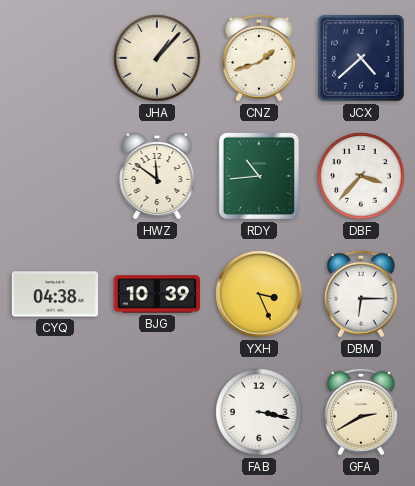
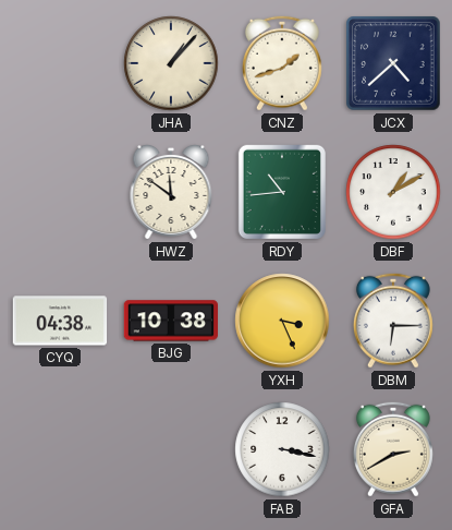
DBF: 3:37 -> 1:10
BJG: 10:39 -> 10:38
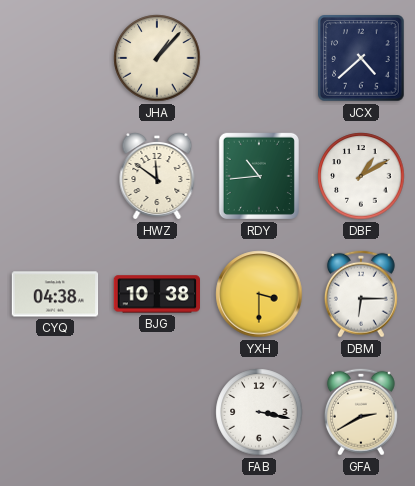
CNZ: 1:42 -> none
YXH: 3:26 -> 3:30
